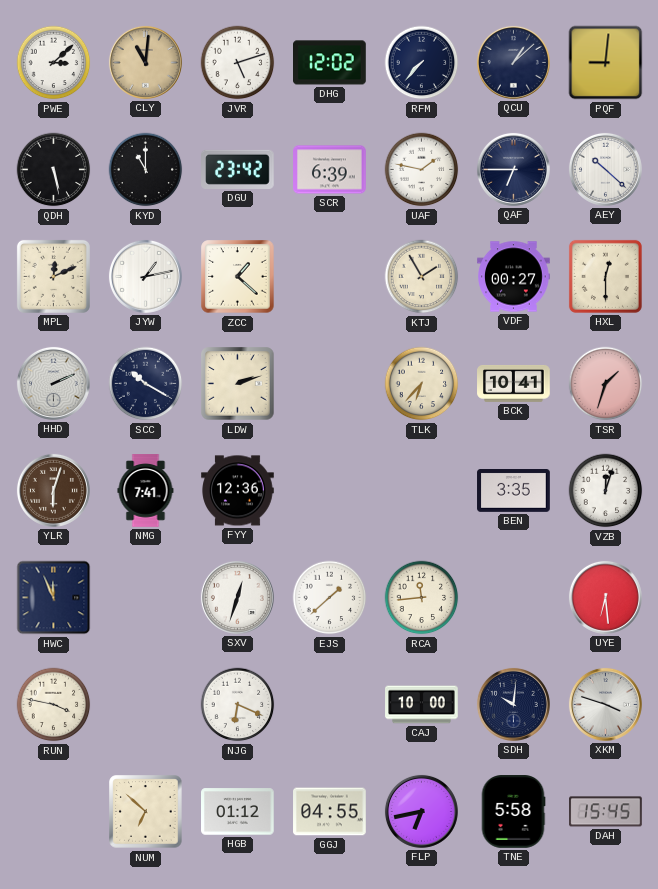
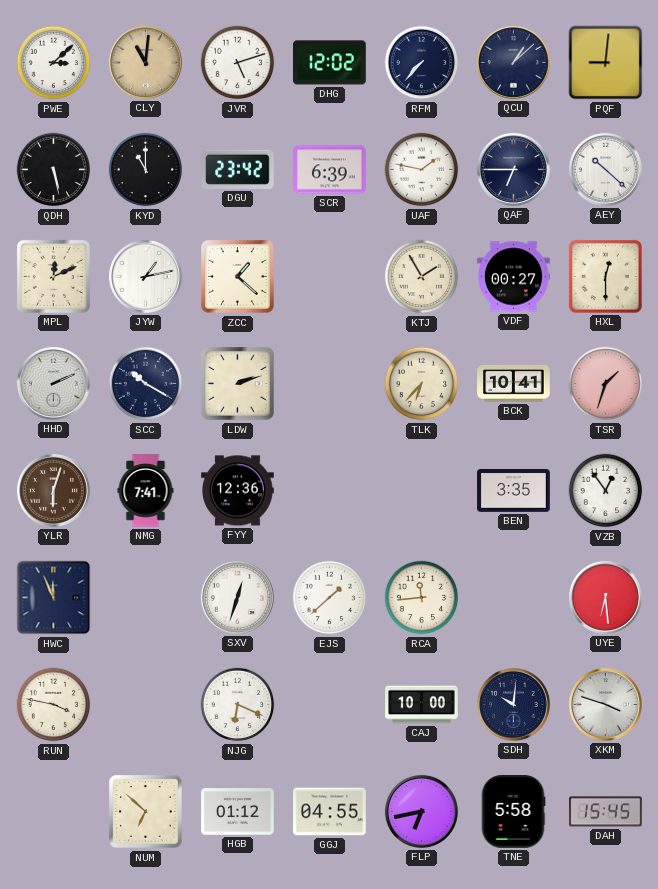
VZB: 12:03 -> 12:54
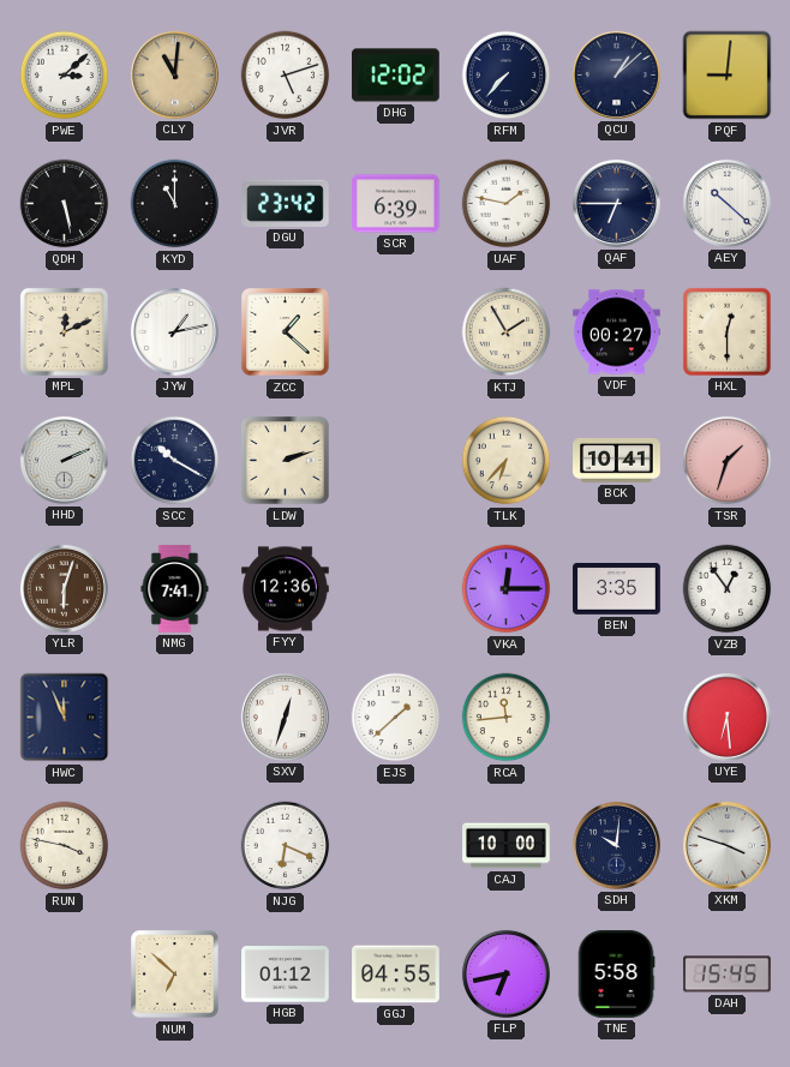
VKA: none -> 12:15
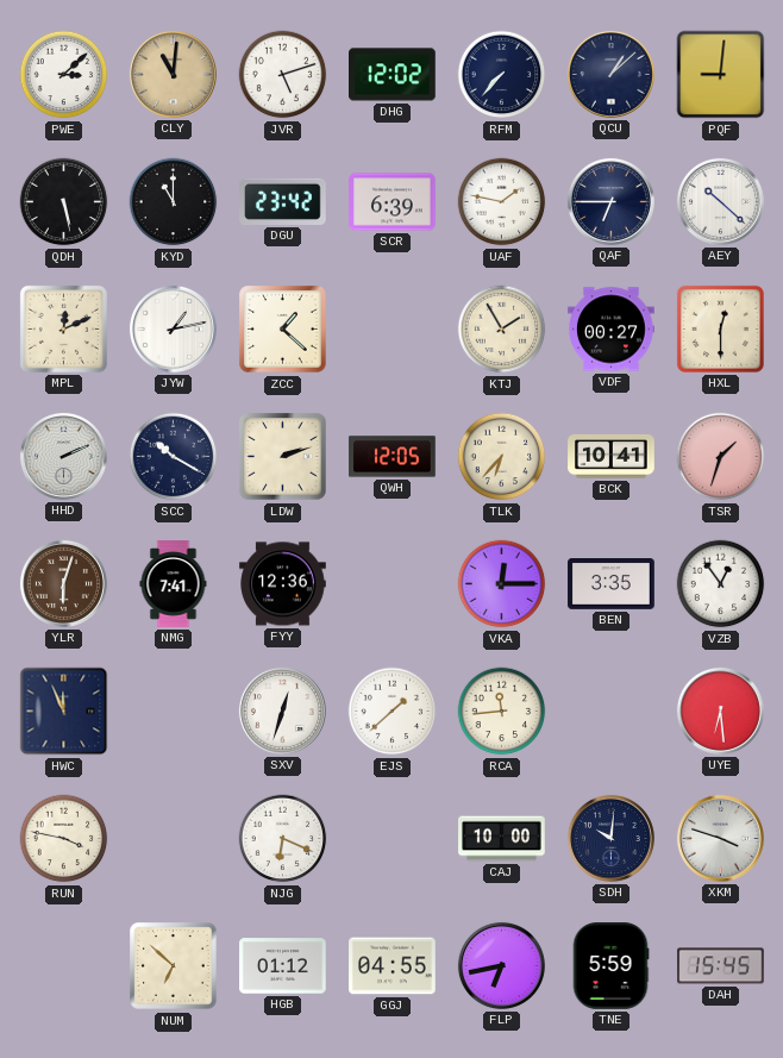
QWH: none -> 12:05
TNE: 5:58 -> 5:59
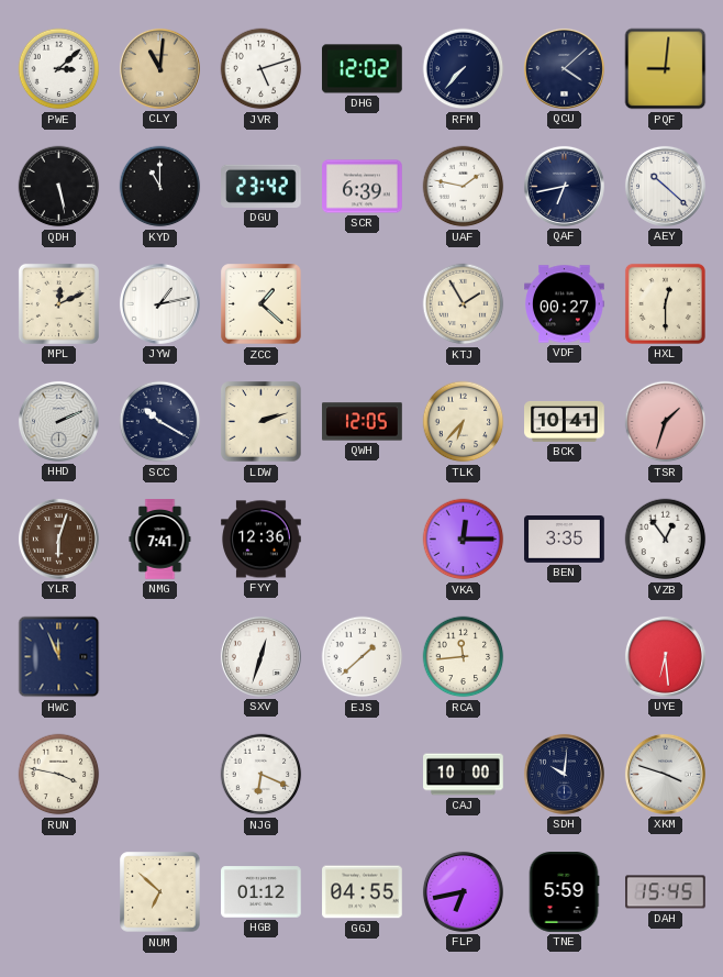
QCU: 1:08 -> 4:08
QAF: 6:45 -> 6:43
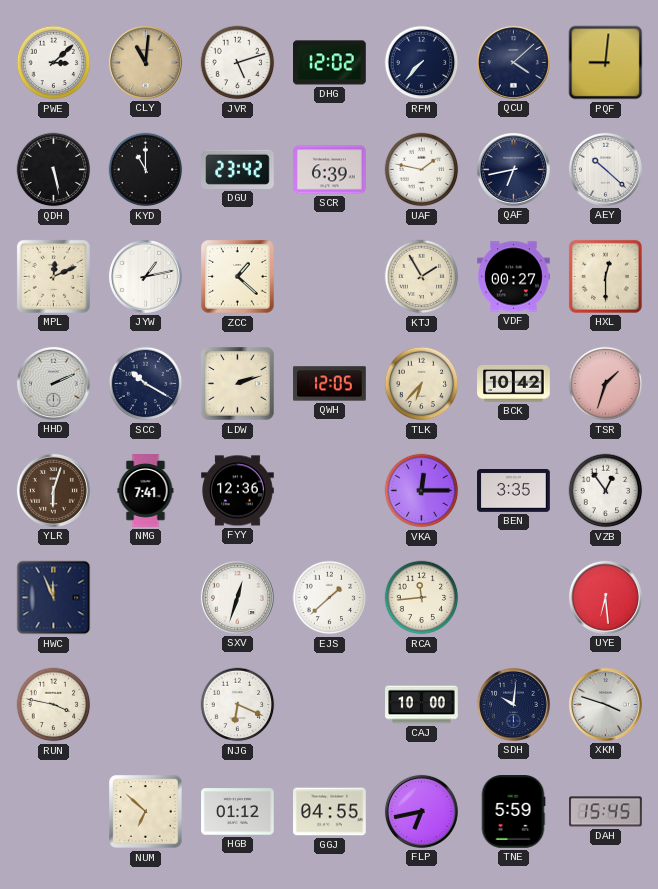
BCK: 10:41 -> 10:42
